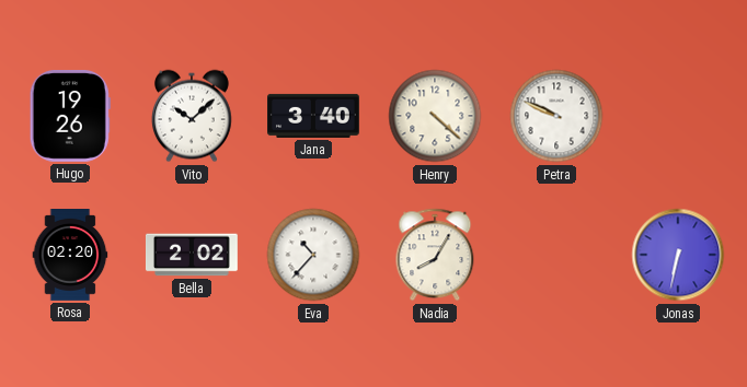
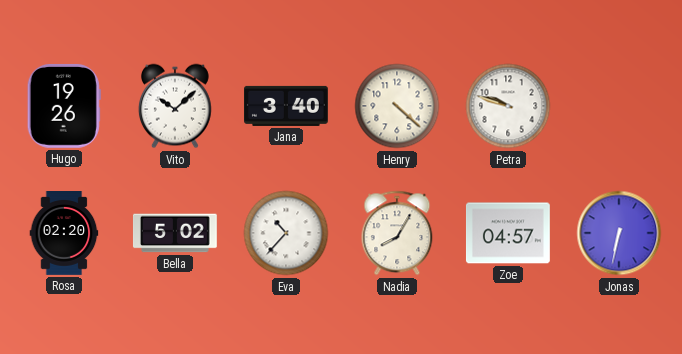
Petra: 9:49 -> 9:48
Bella: 2:02 -> 5:02
Zoe: none -> 04:57
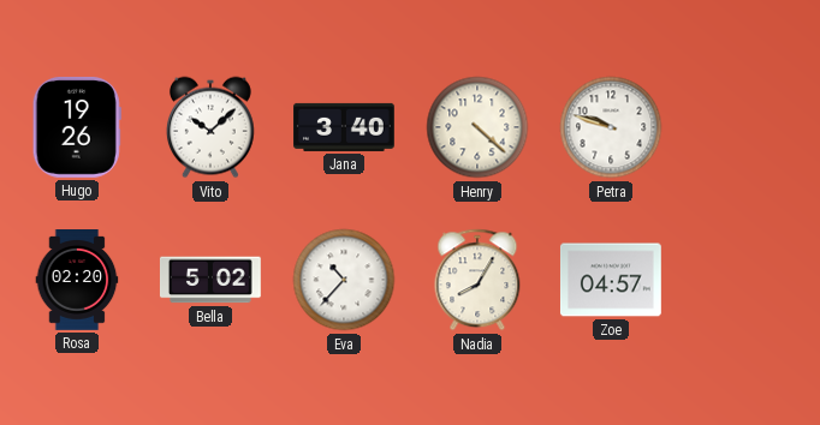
Jonas: 6:32 -> none
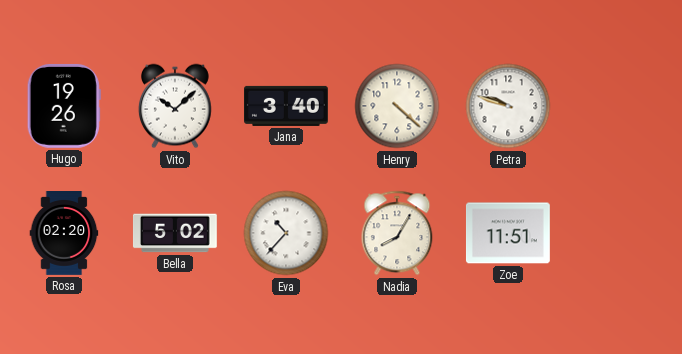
Zoe: 04:57 -> 11:51
